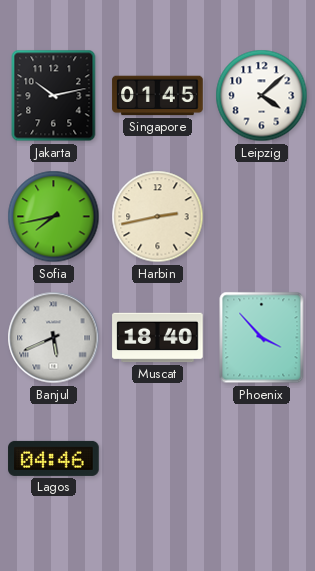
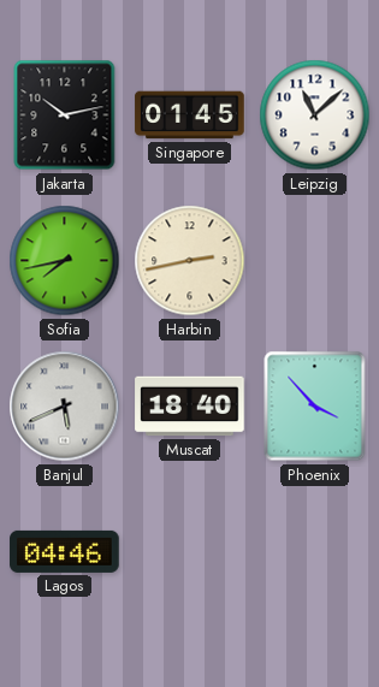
Leipzig: 4:08 -> 11:08
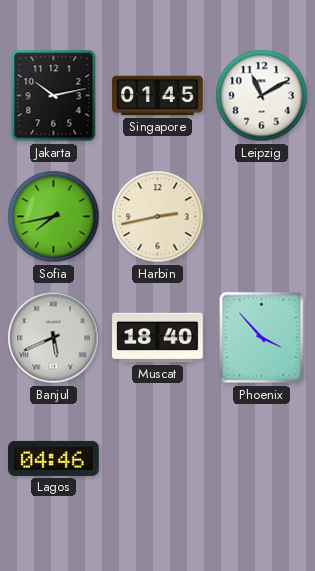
Leipzig: 11:08 -> 11:10
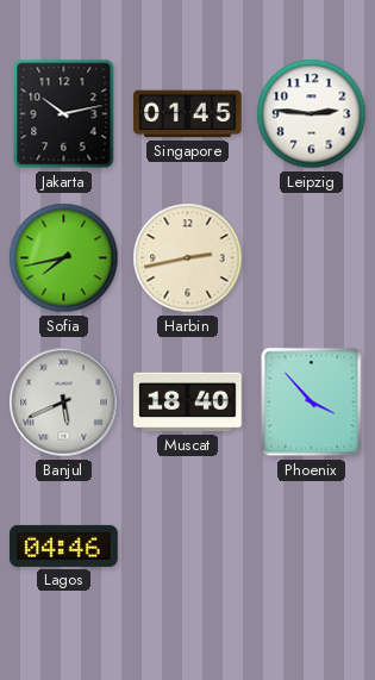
Leipzig: 11:10 -> 2:46
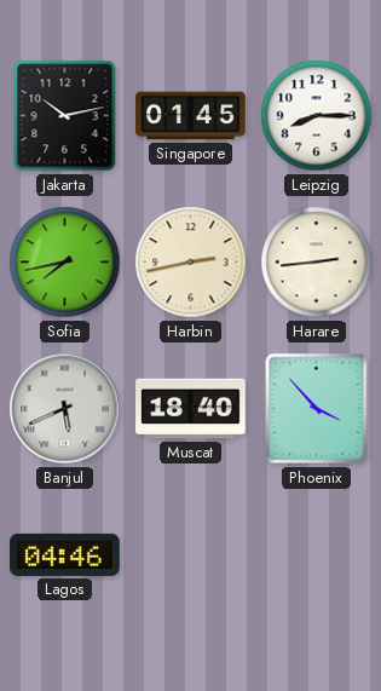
Leipzig: 2:46 -> 8:15
Harare: none -> 2:44
